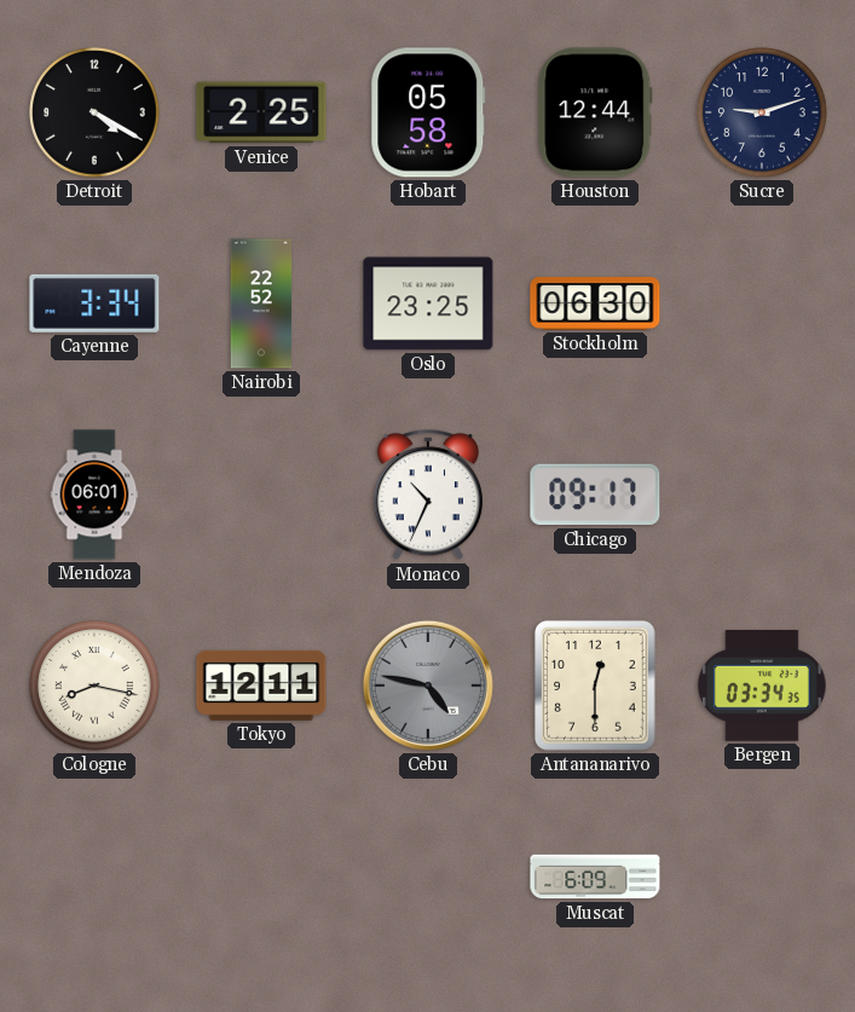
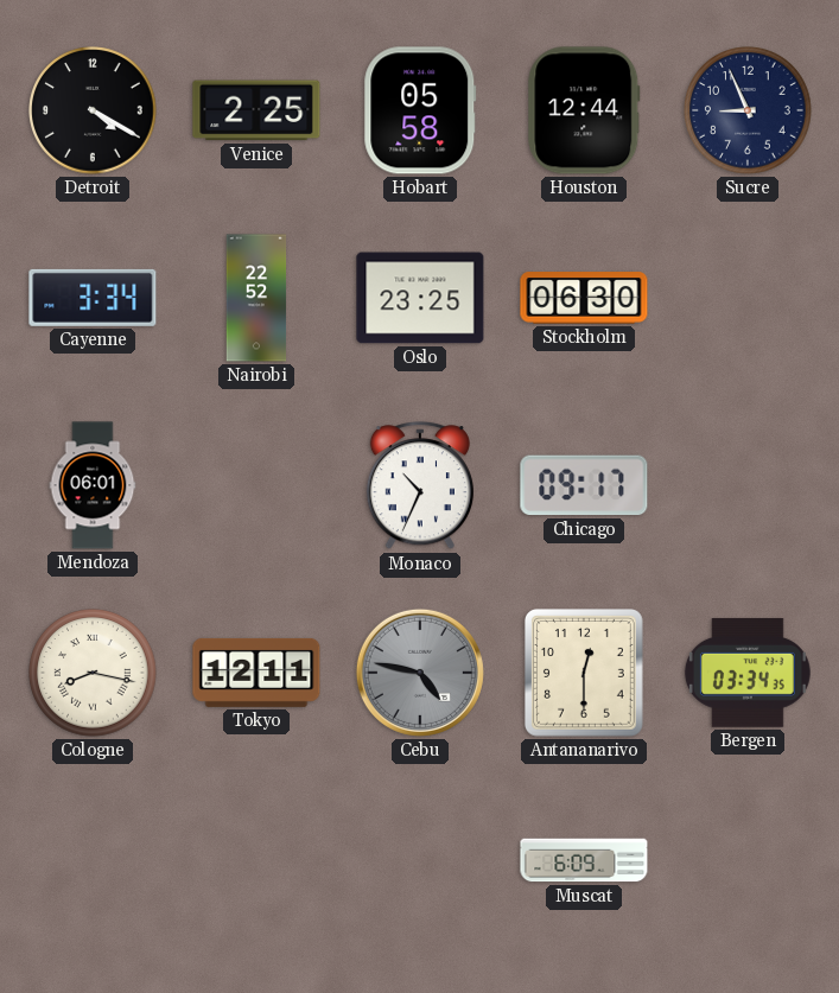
Sucre: 9:12 -> 8:56
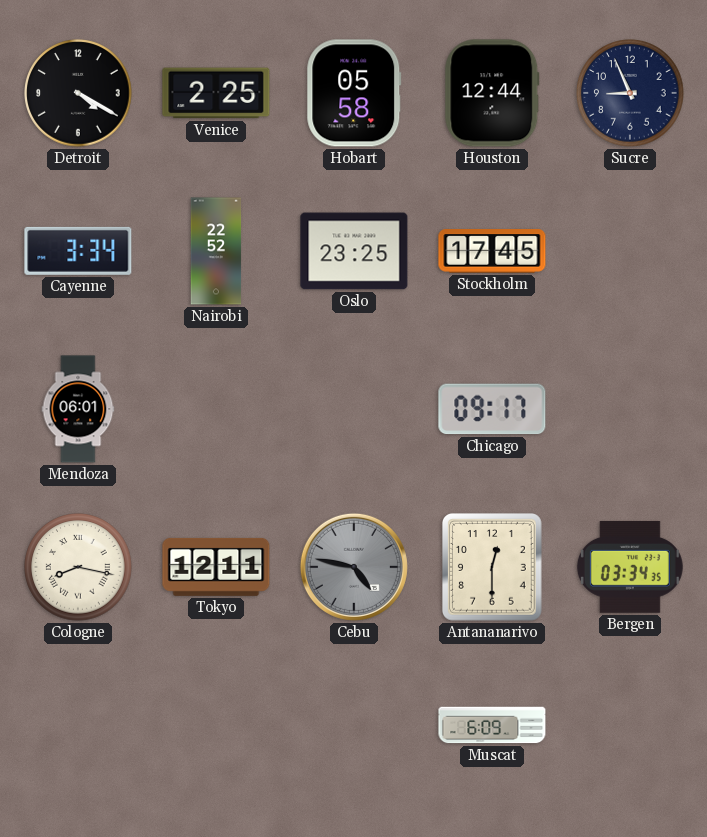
Stockholm: 06:30 -> 17:45
Monaco: 10:34 -> none
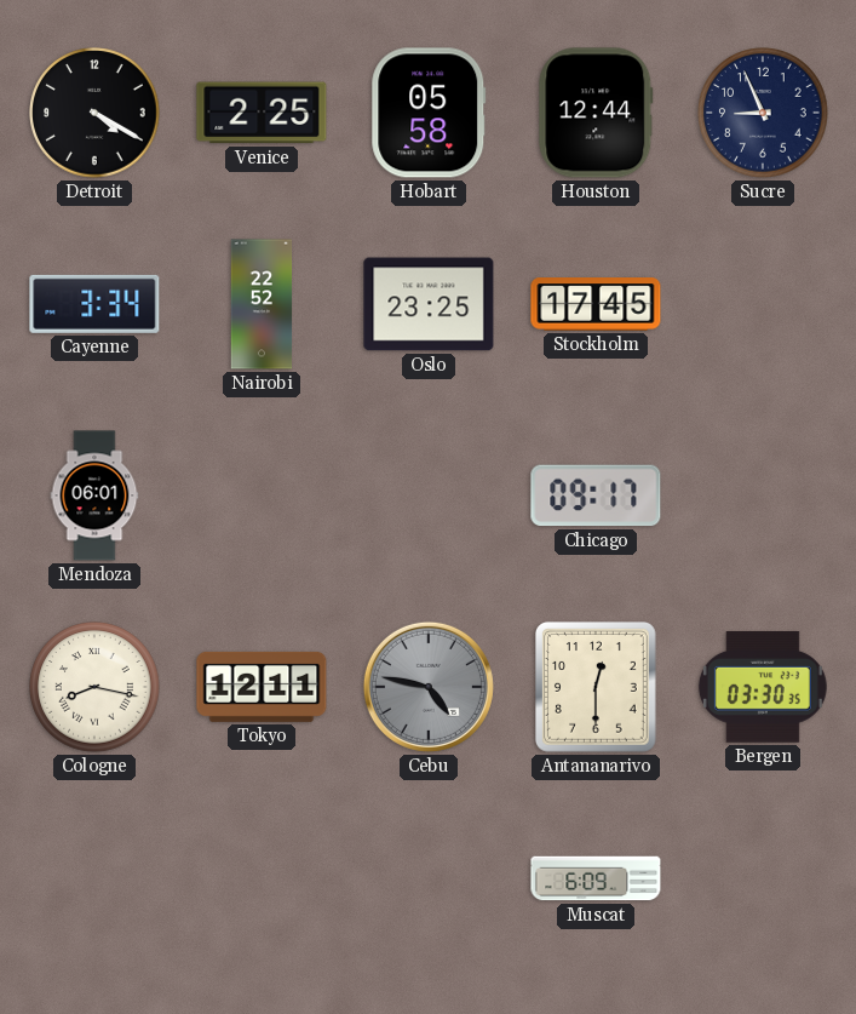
Bergen: 03:34 -> 03:30
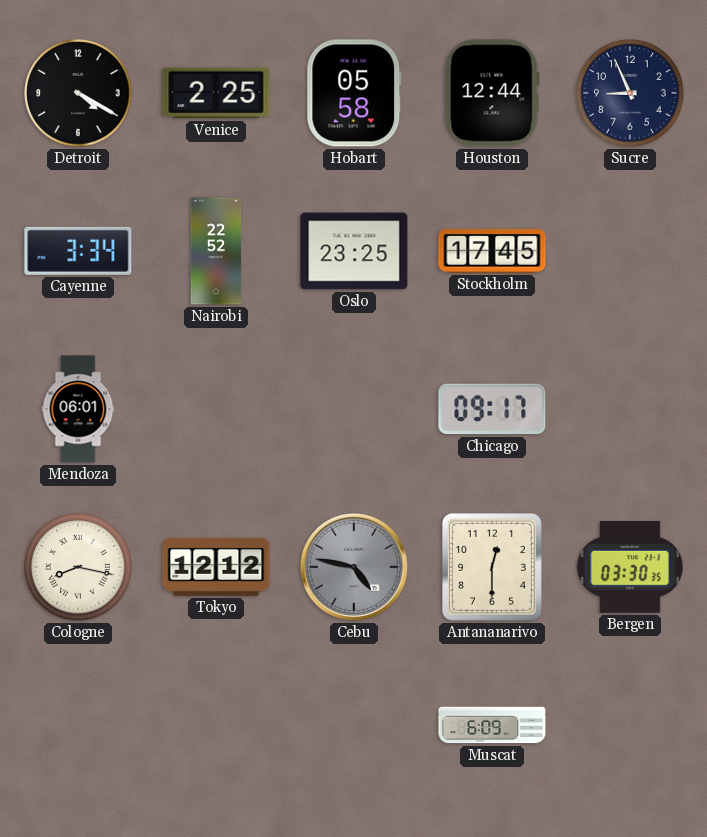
Tokyo: 12:11 -> 12:12
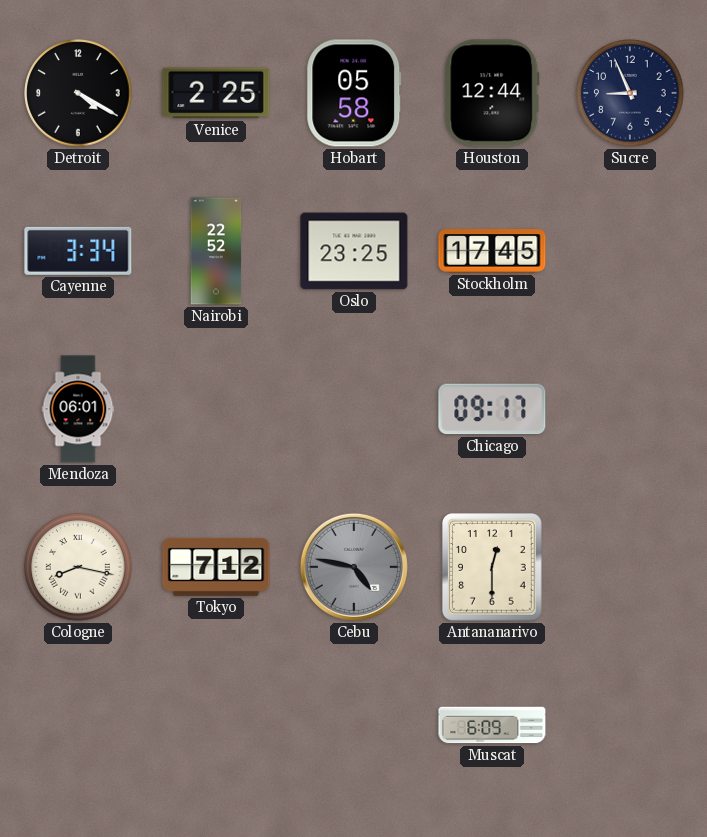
Tokyo: 12:12 -> 7:12
Bergen: 03:30 -> none
